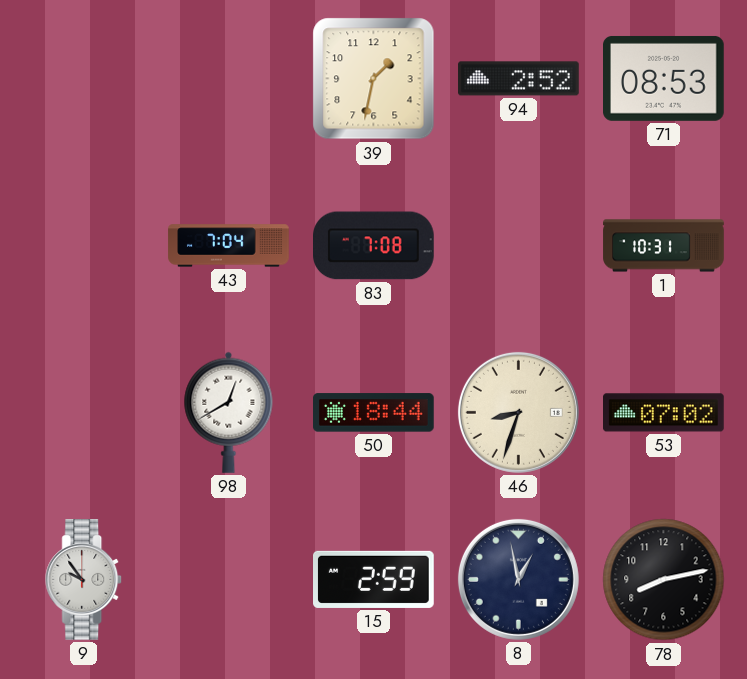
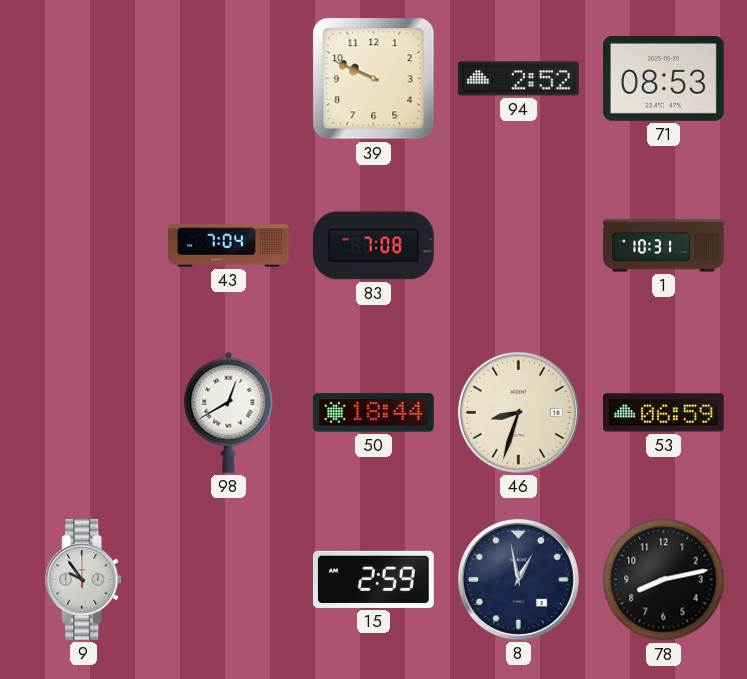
39: 1:32 -> 9:49
53: 07:02 -> 06:59
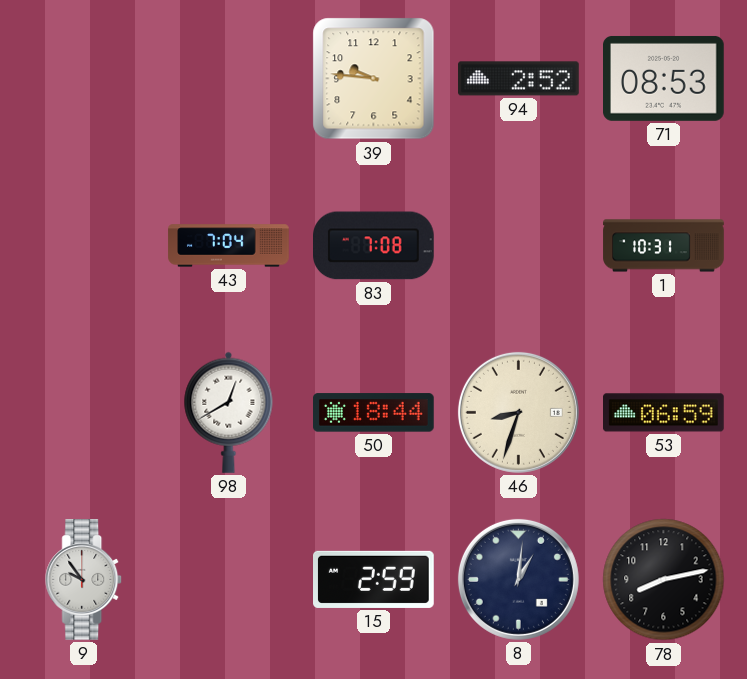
39: 9:49 -> 9:46
8: 12:58 -> 1:01
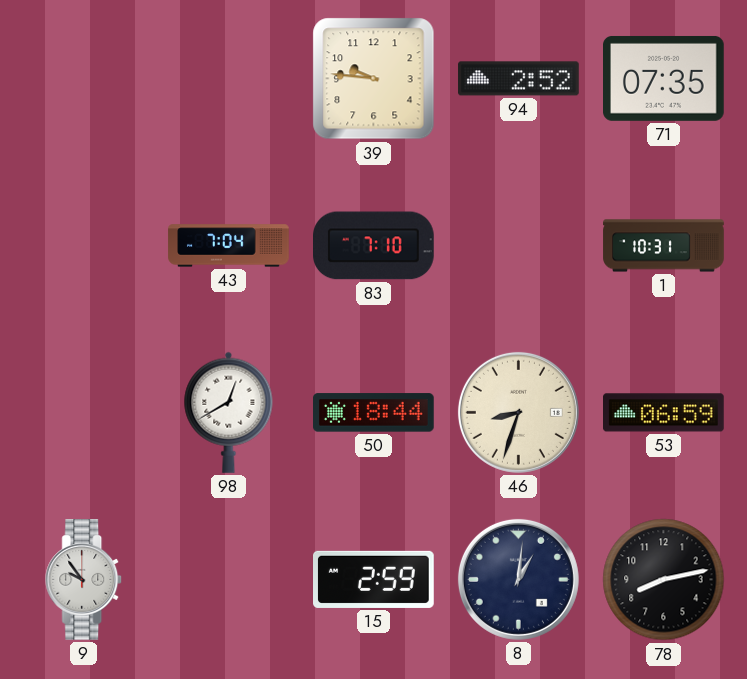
71: 08:53 -> 07:35
83: 7:08 -> 7:10
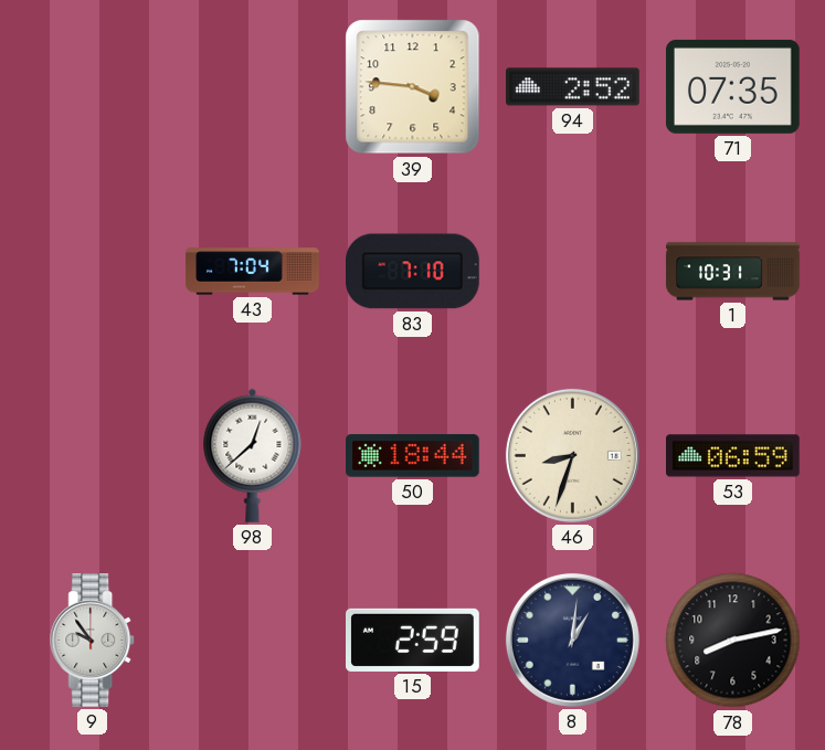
39: 9:46 -> 3:46
98: 12:40 -> 12:38
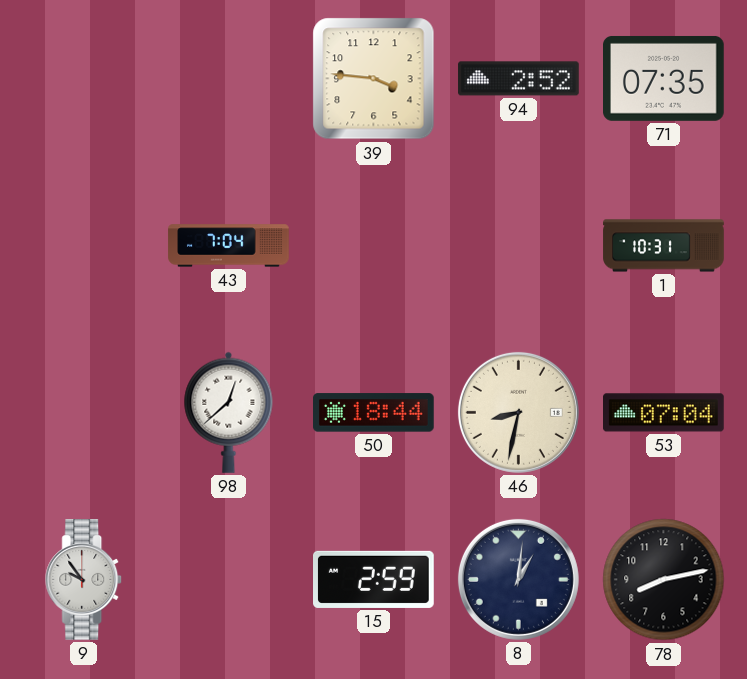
83: 7:10 -> none
46: 8:33 -> 8:32
53: 06:59 -> 07:04
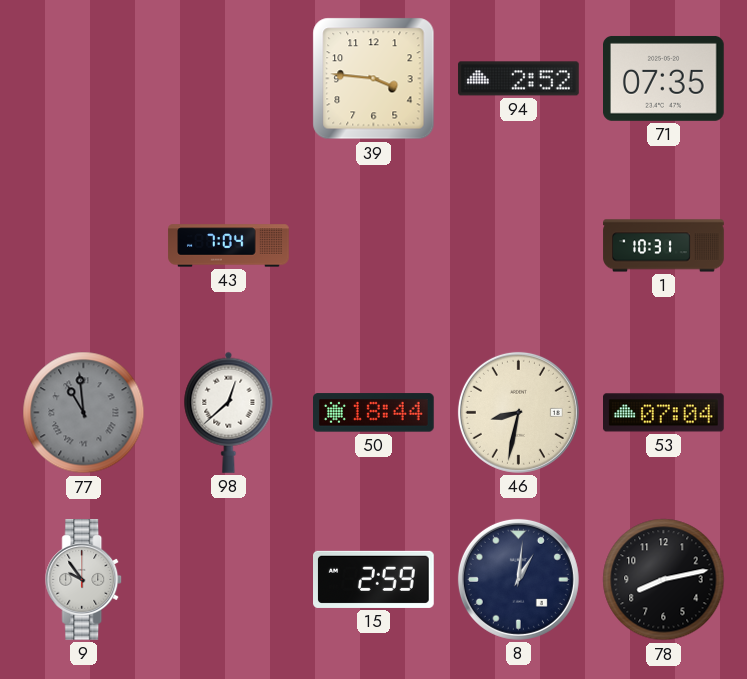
77: none -> 10:59
